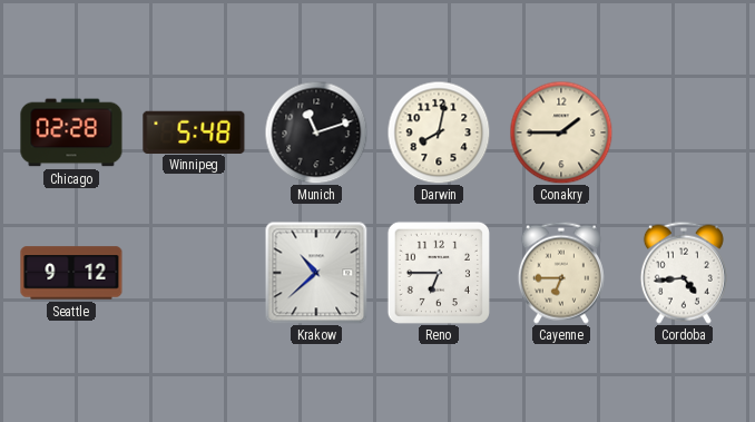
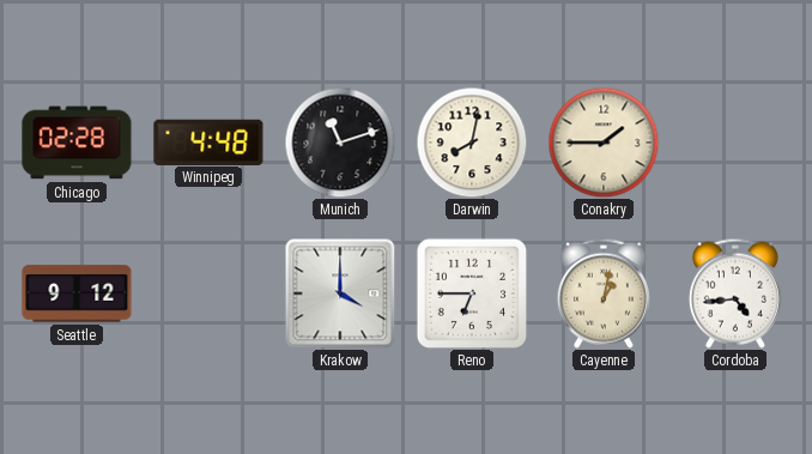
Winnipeg: 5:48 -> 4:48
Krakow: 10:38 -> 4:00
Cayenne: 6:45 -> 1:02
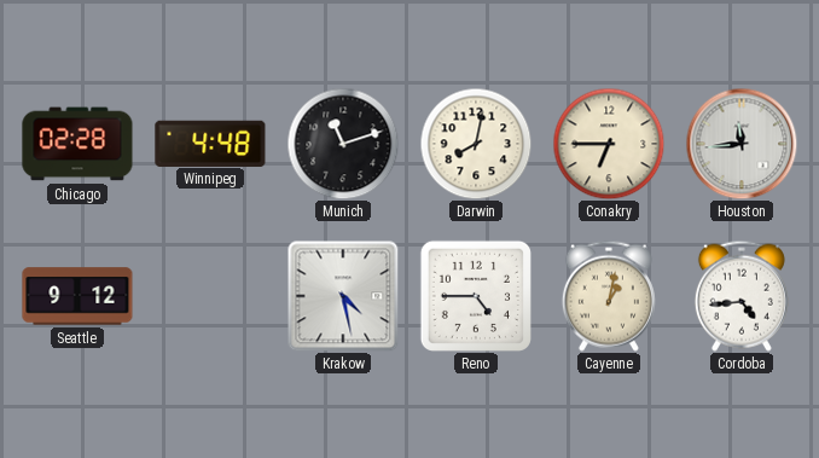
Conakry: 1:45 -> 6:45
Houston: none -> 11:44
Krakow: 4:00 -> 4:28
Reno: 6:45 -> 4:45
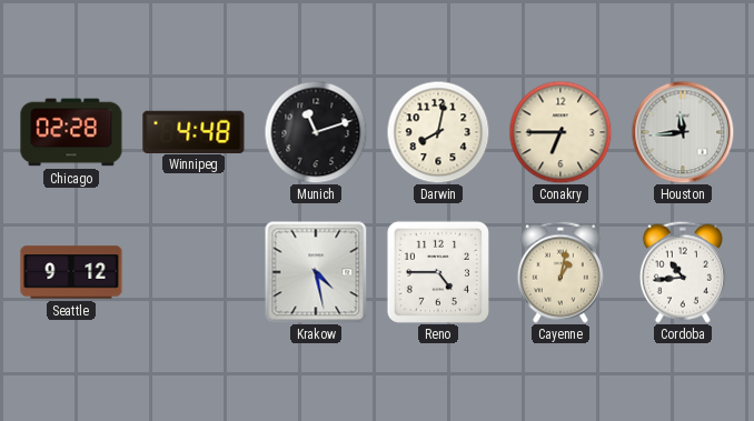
Cordoba: 4:44 -> 10:44
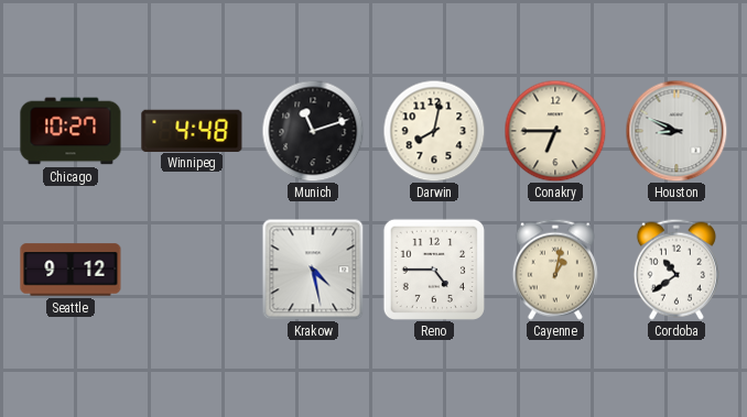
Chicago: 02:28 -> 10:27
Houston: 11:44 -> 8:49
Cordoba: 10:44 -> 10:39
